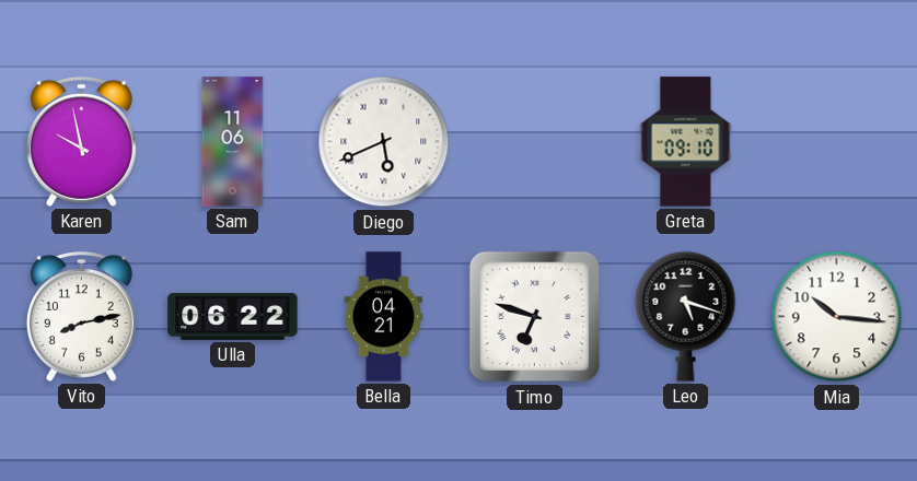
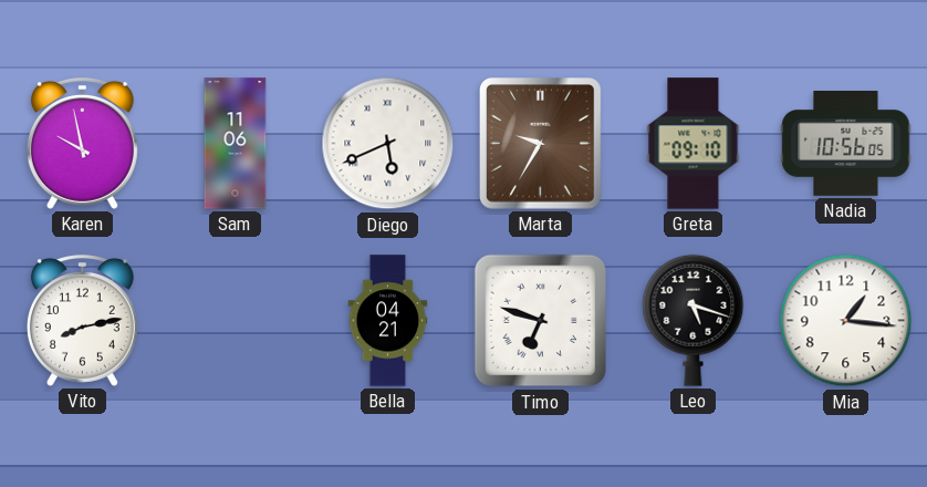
Marta: none -> 9:35
Nadia: none -> 10:56
Ulla: 06:22 -> none
Mia: 10:16 -> 1:16
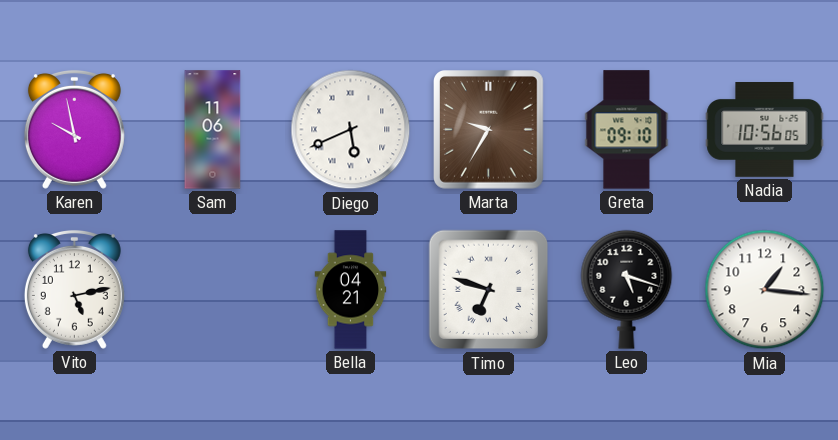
Vito: 8:13 -> 5:13
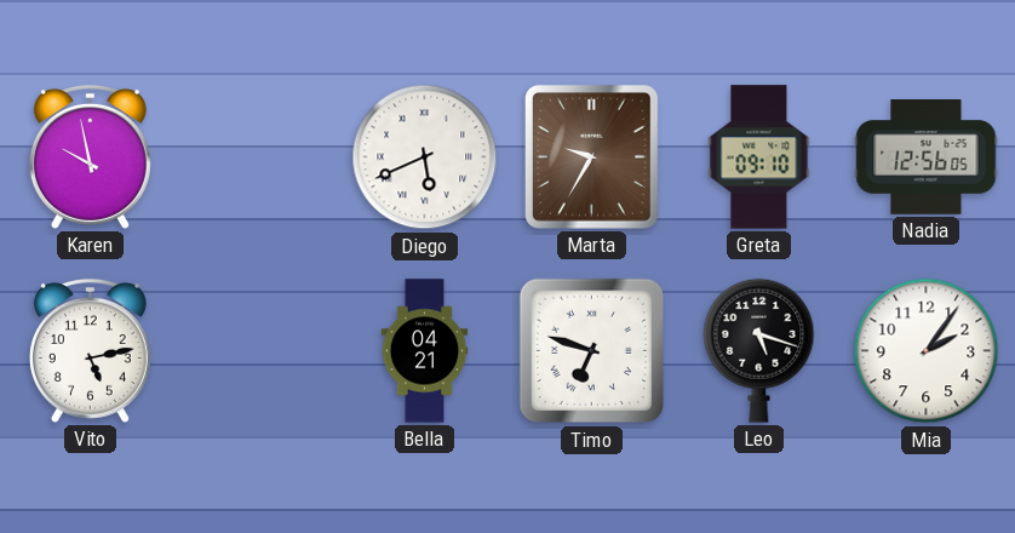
Sam: 11:06 -> none
Nadia: 10:56 -> 12:56
Mia: 1:16 -> 2:06
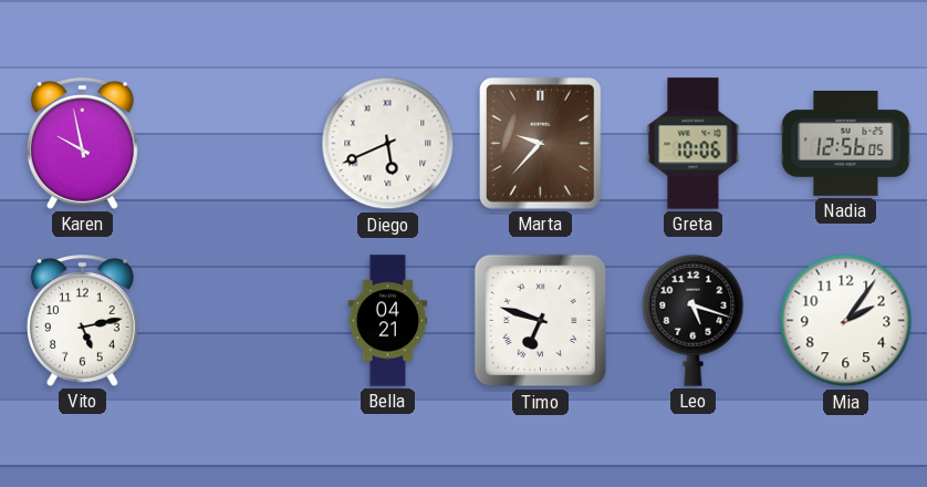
Marta: 9:35 -> 9:37
Greta: 09:10 -> 10:06
